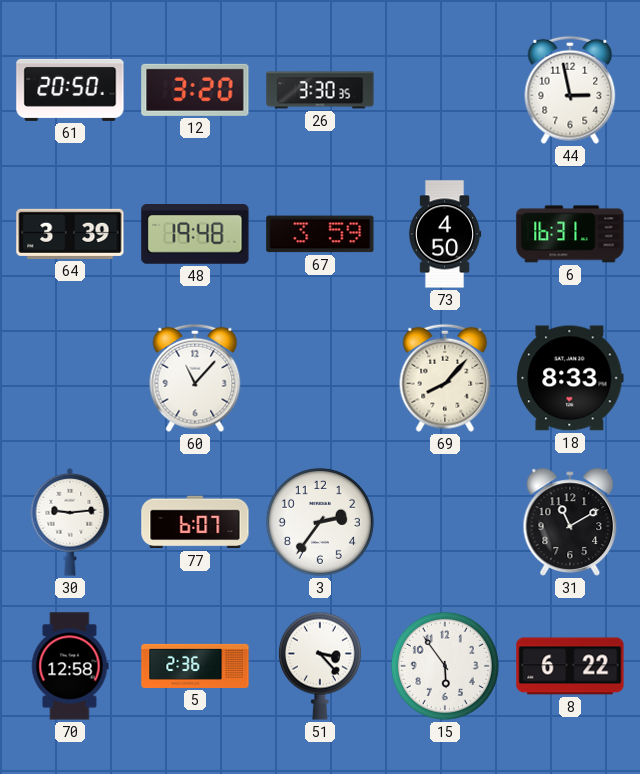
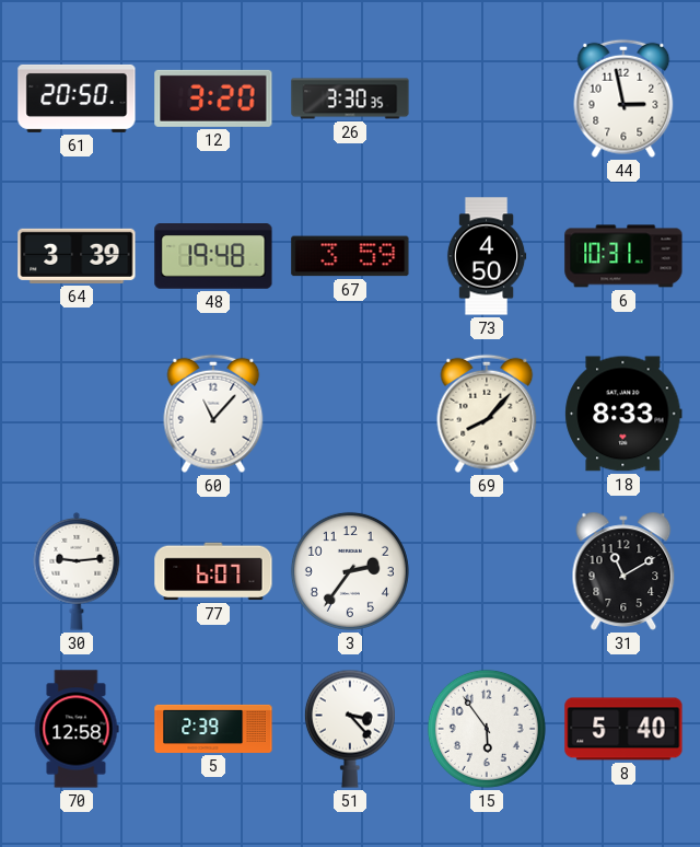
6: 16:31 -> 10:31
5: 2:36 -> 2:39
8: 6:22 -> 5:40
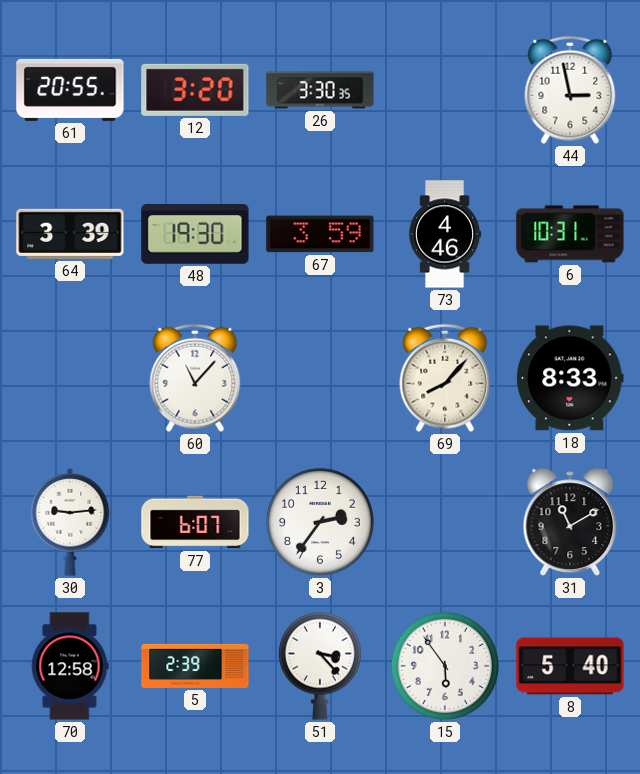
61: 20:50 -> 20:55
48: 19:48 -> 19:30
73: 4:50 -> 4:46
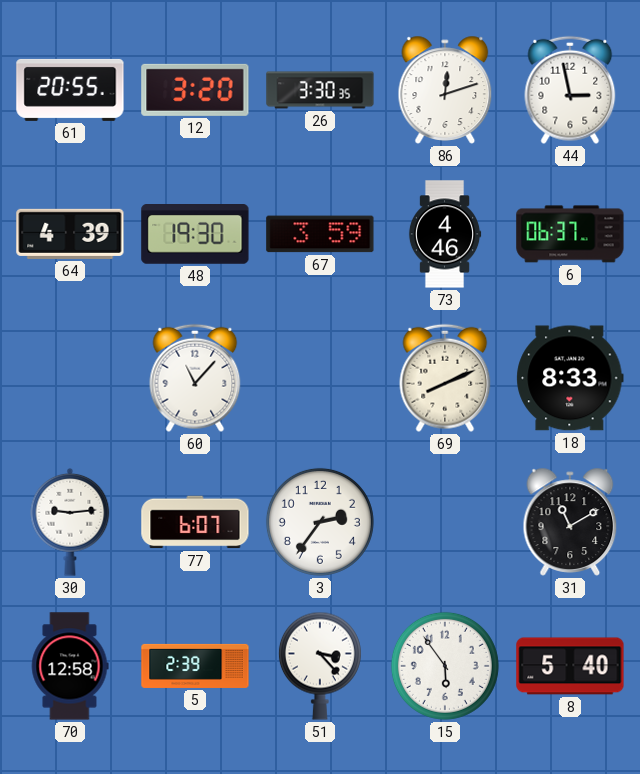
86: none -> 12:12
64: 3:39 -> 4:39
6: 10:31 -> 06:37
69: 8:07 -> 8:11
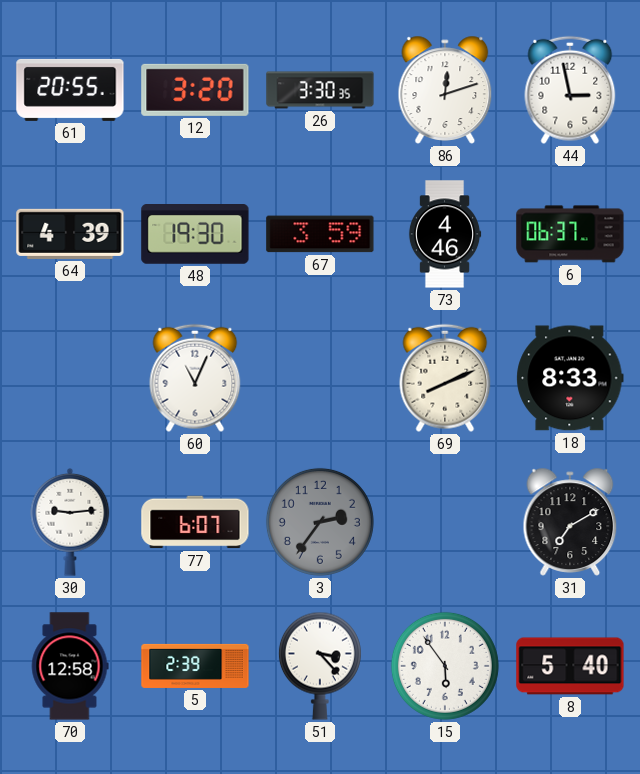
60: 11:07 -> 11:04
3 dial: white -> grey
31: 11:10 -> 7:10
